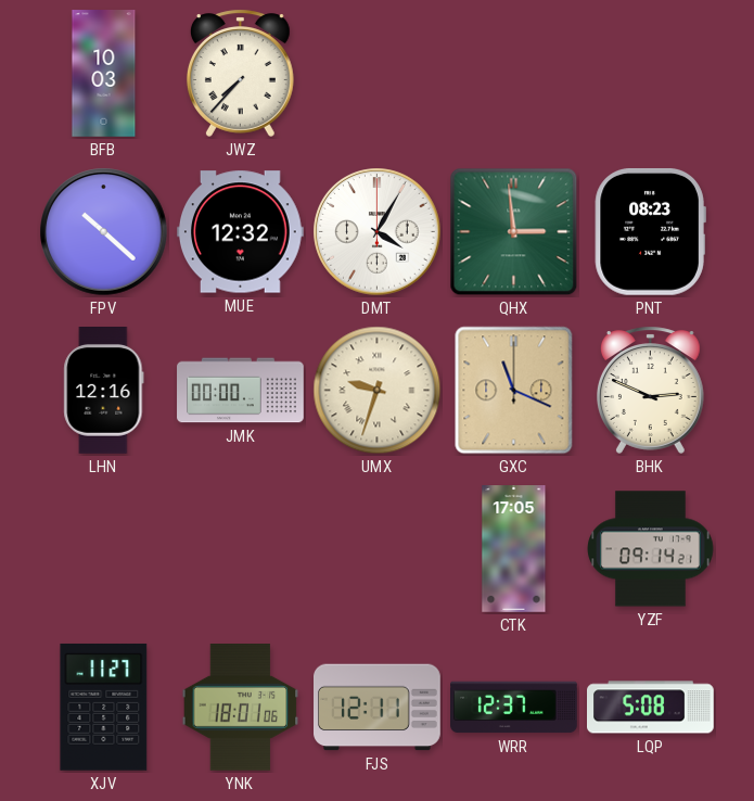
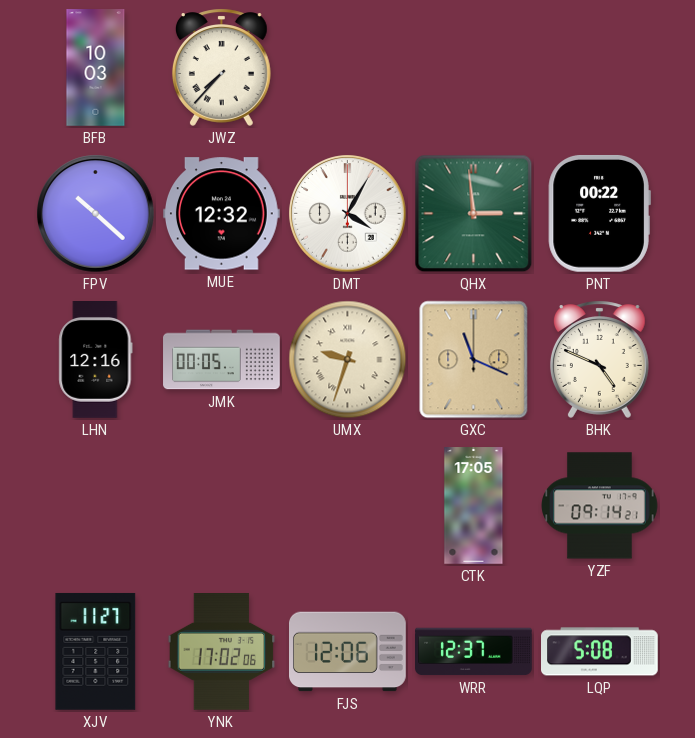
PNT: 08:23 -> 00:22
JMK: 00:00 -> 00:05
BHK: 2:49 -> 4:49
YNK: 18:01 -> 17:02
FJS: 12:11 -> 12:06
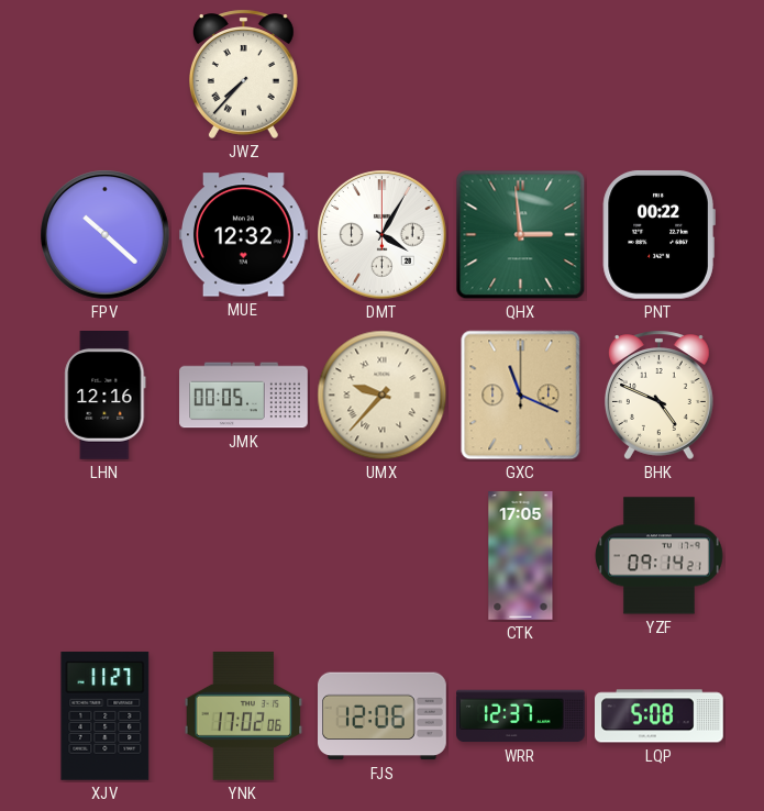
BFB: 10:03 -> none
UMX: 9:33 -> 9:37
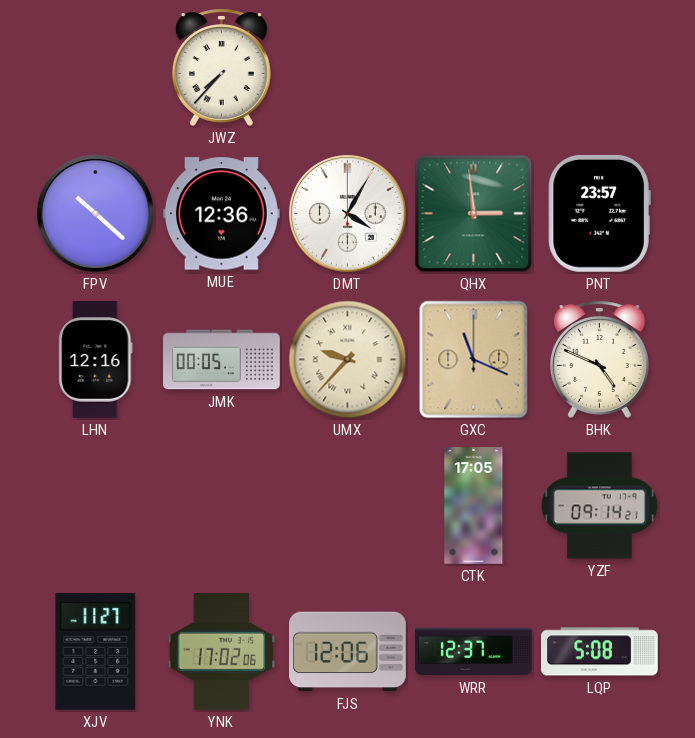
MUE: 12:32 -> 12:36
PNT: 00:22 -> 23:57
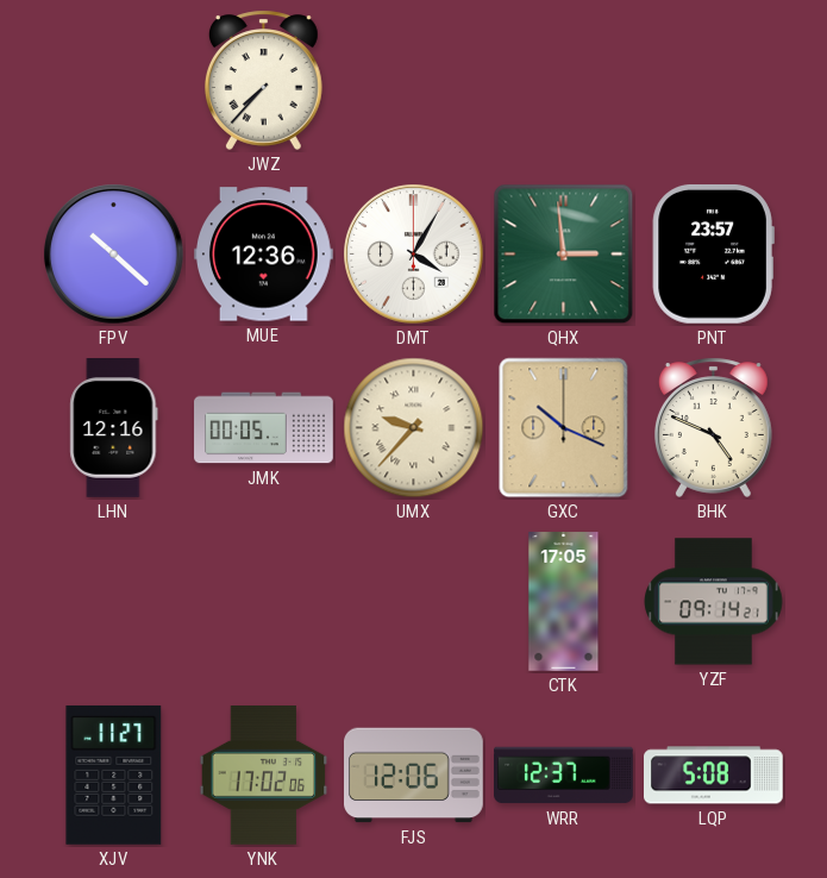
GXC: 11:19 -> 10:19
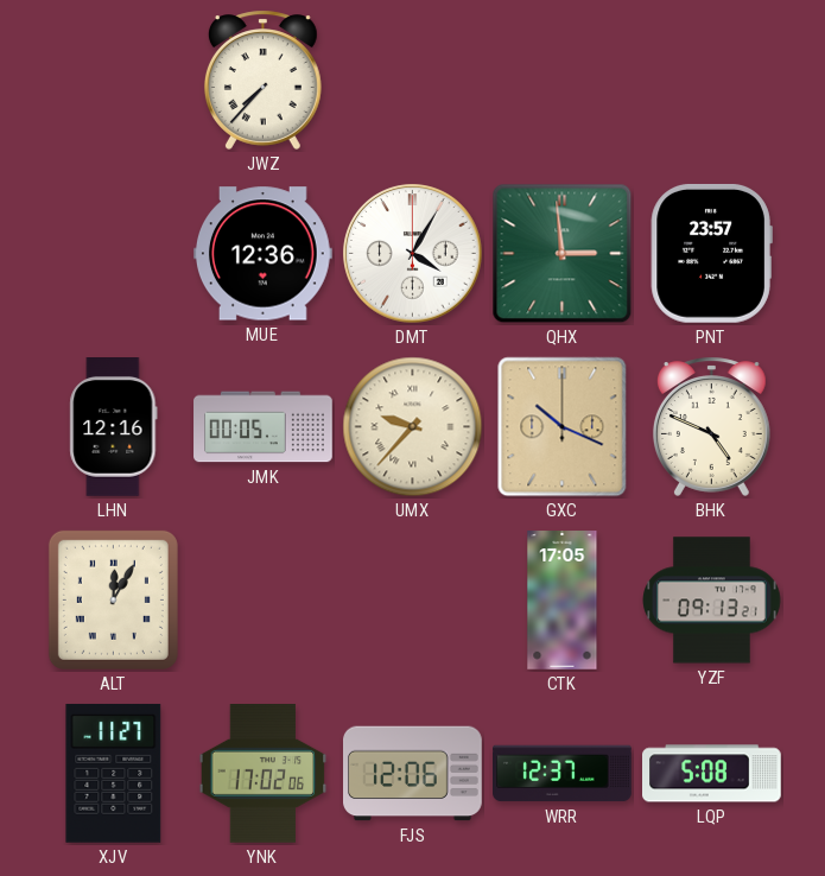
FPV: 10:22 -> none
ALT: none -> 12:05
YZF: 09:14 -> 09:13
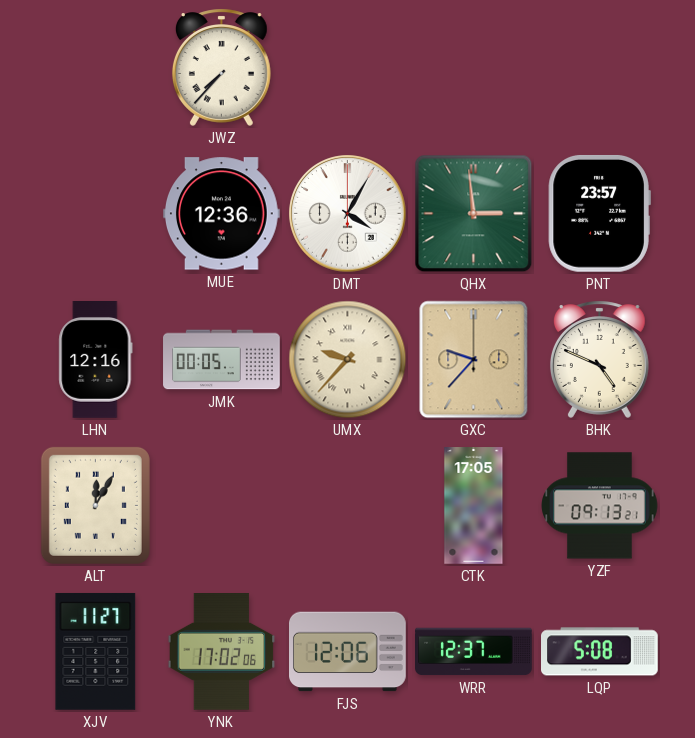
GXC: 10:19 -> 9:37
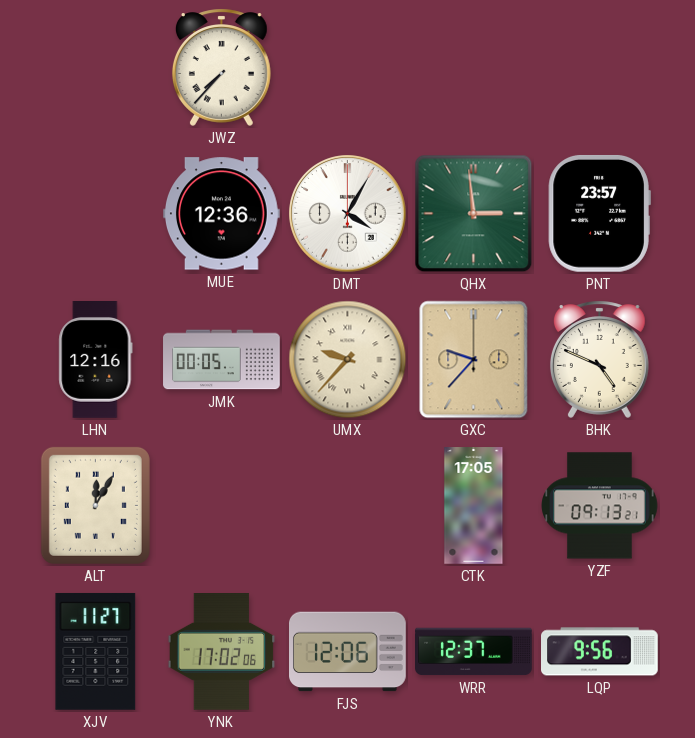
LQP: 5:08 -> 9:56
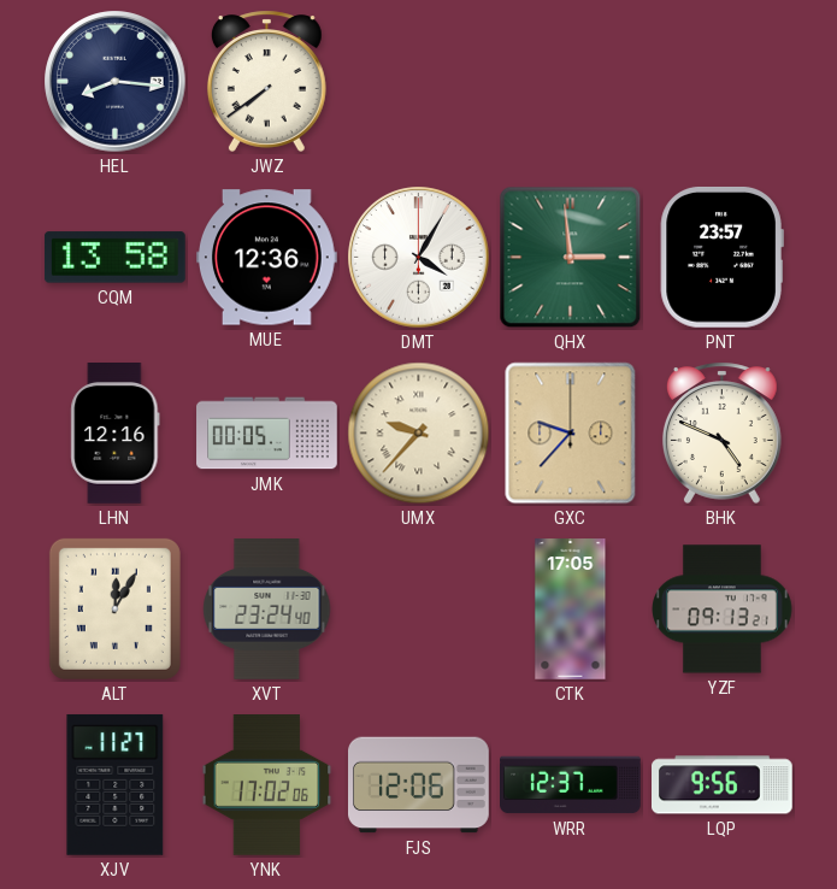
HEL: none -> 8:16
JWZ: 7:37 -> 7:39
CQM: none -> 13:58
XVT: none -> 23:24
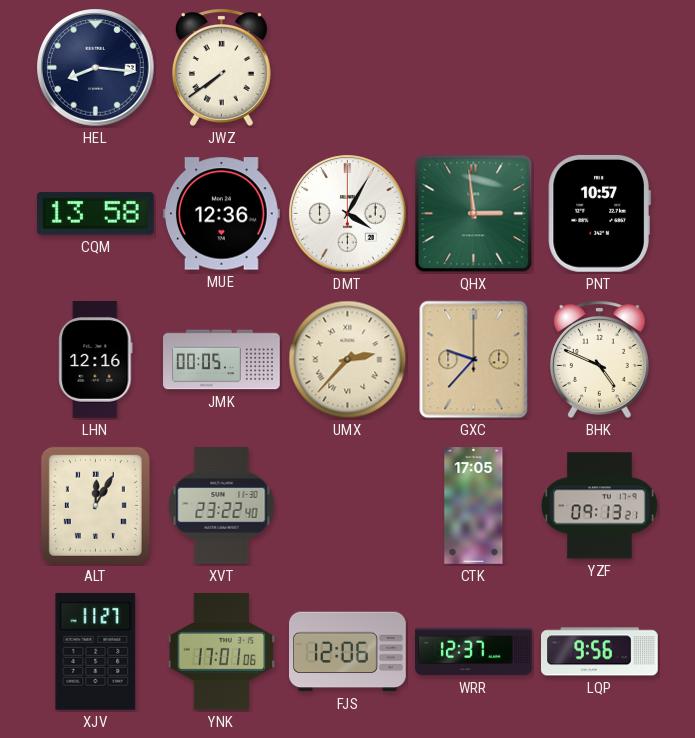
PNT: 23:57 -> 10:57
UMX: 9:37 -> 2:37
XVT: 23:24 -> 23:22
YNK: 17:02 -> 17:01
